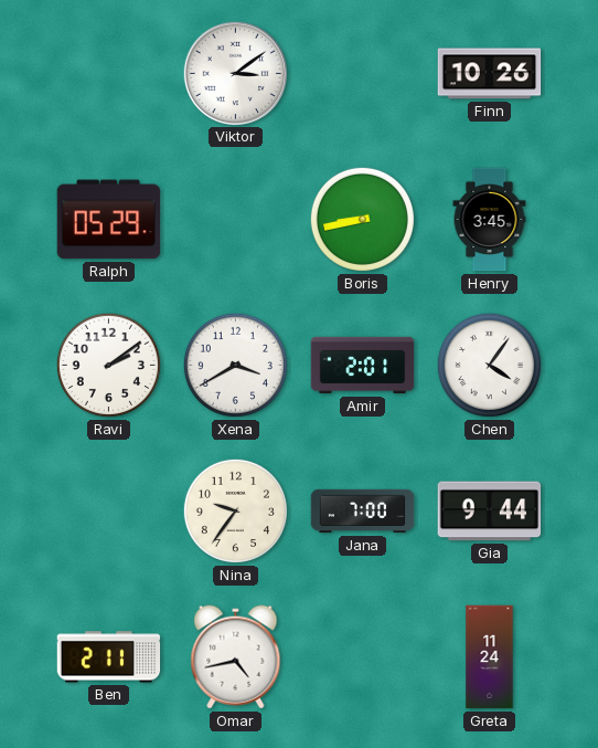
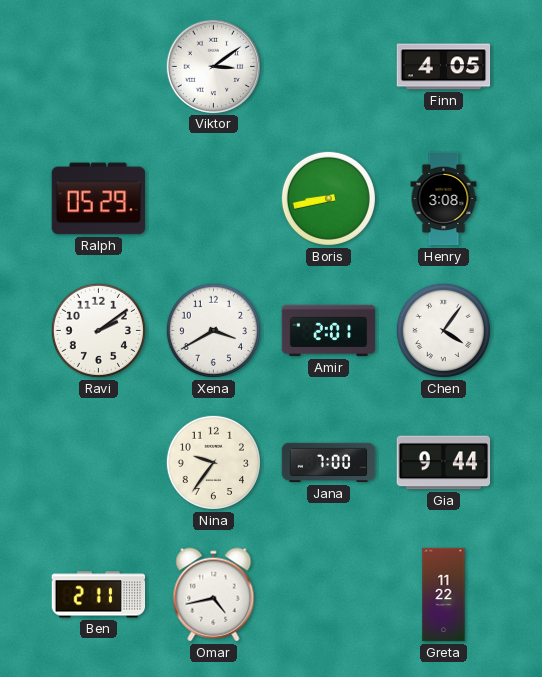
Finn: 10:26 -> 4:05
Henry: 3:45 -> 3:08
Greta: 11:24 -> 11:22
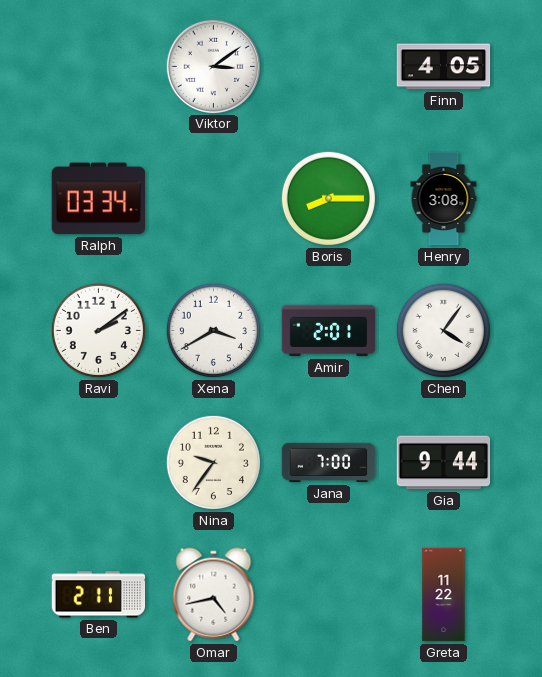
Ralph: 05:29 -> 03:34
Boris: 8:43 -> 8:15
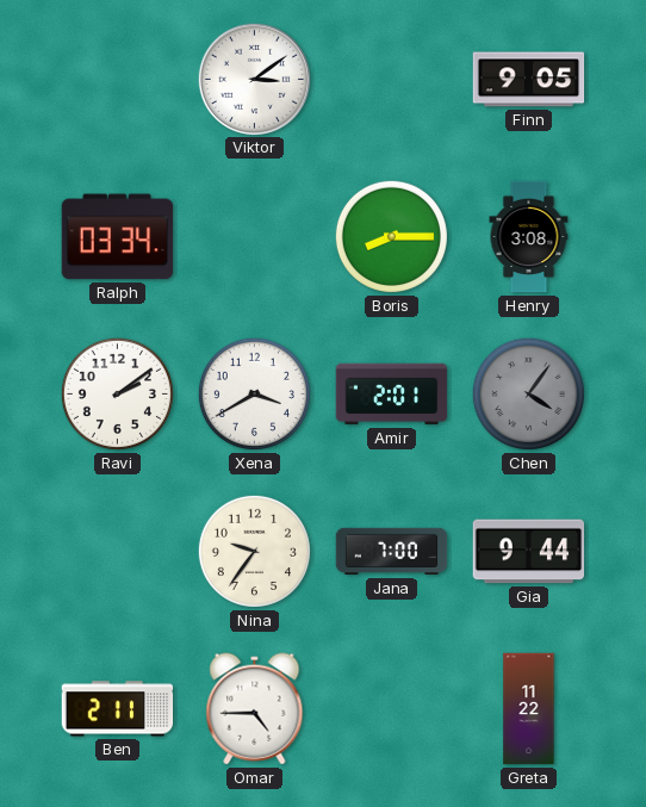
Finn: 4:05 -> 9:05
Chen dial: white -> grey
Omar: 4:43 -> 4:45
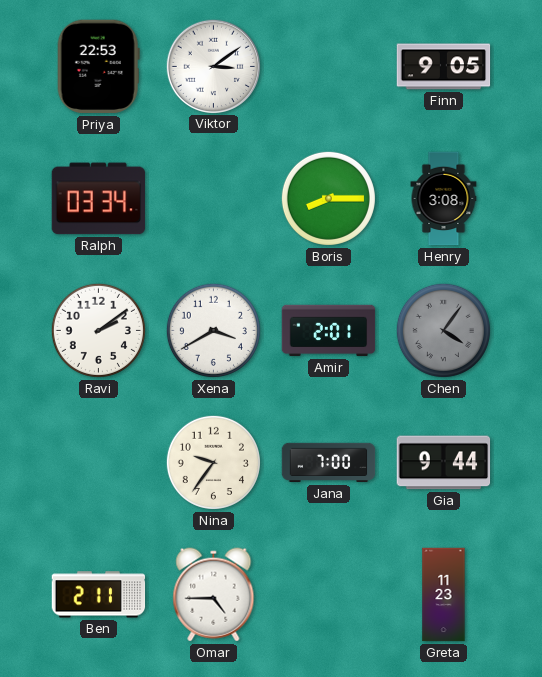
Priya: none -> 22:53
Greta: 11:22 -> 11:23
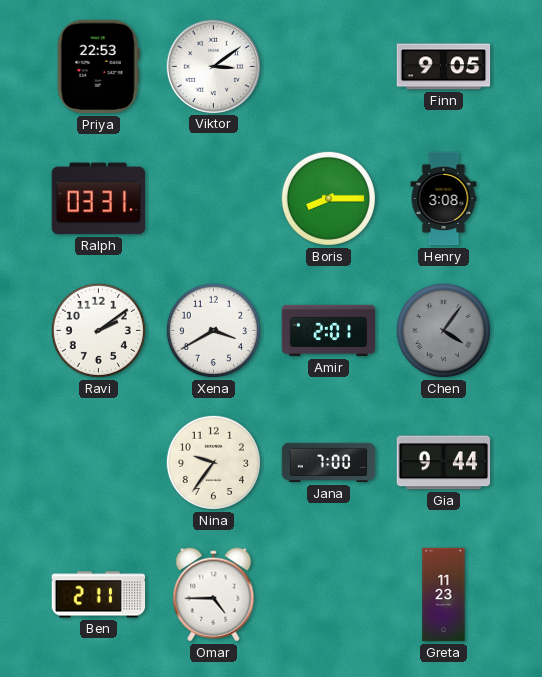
Ralph: 03:34 -> 03:31
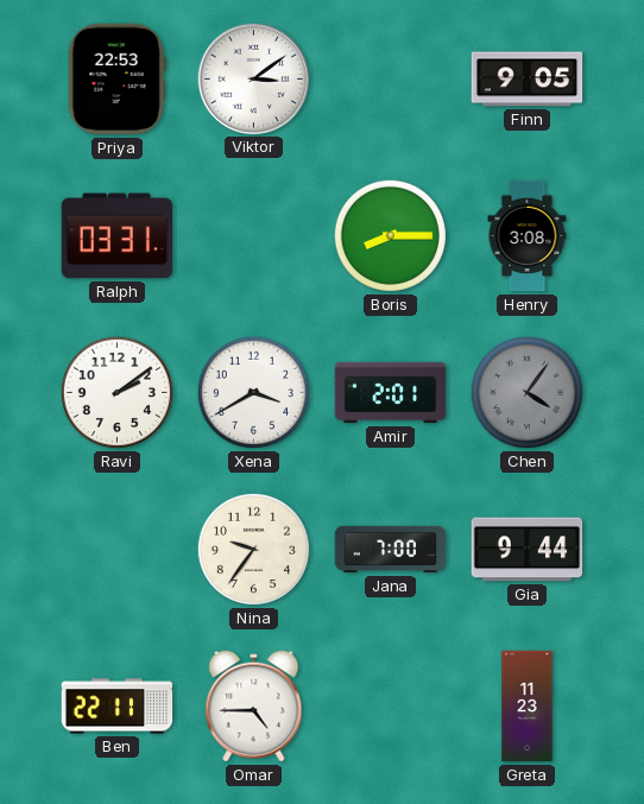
Ben: 2:11 -> 22:11
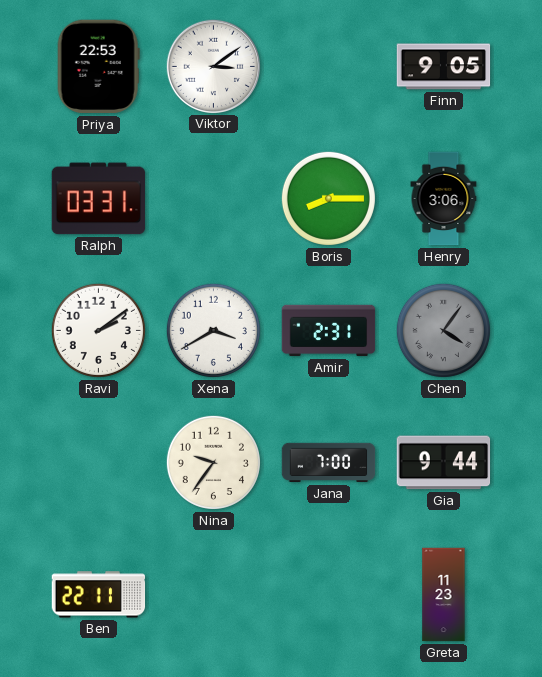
Henry: 3:08 -> 3:06
Amir: 2:01 -> 2:31
Omar: 4:45 -> none
